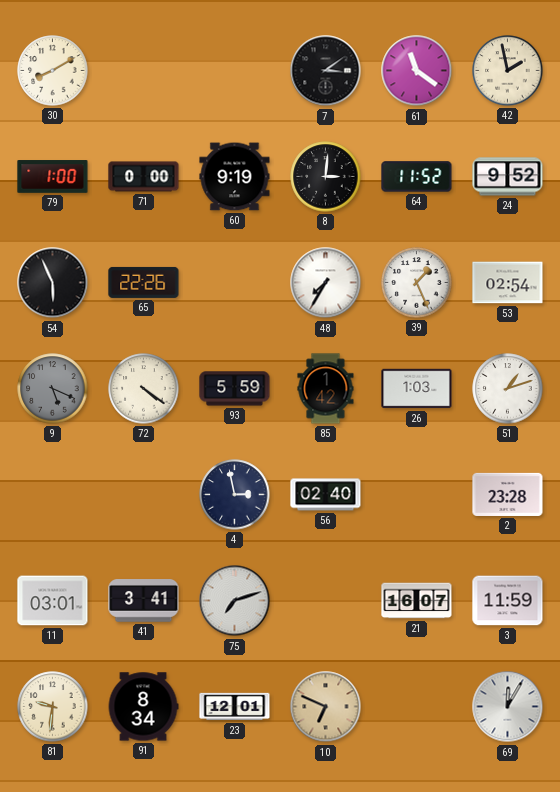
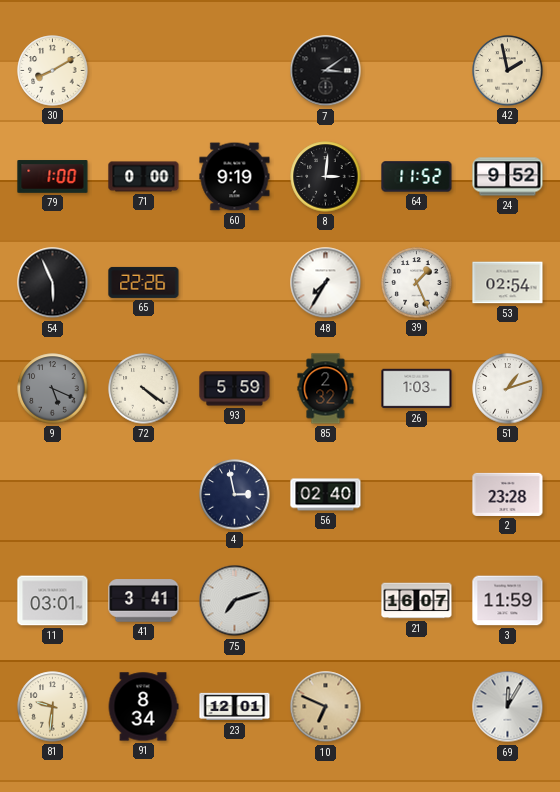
61: 11:21 -> none
85: 1:42 -> 2:32
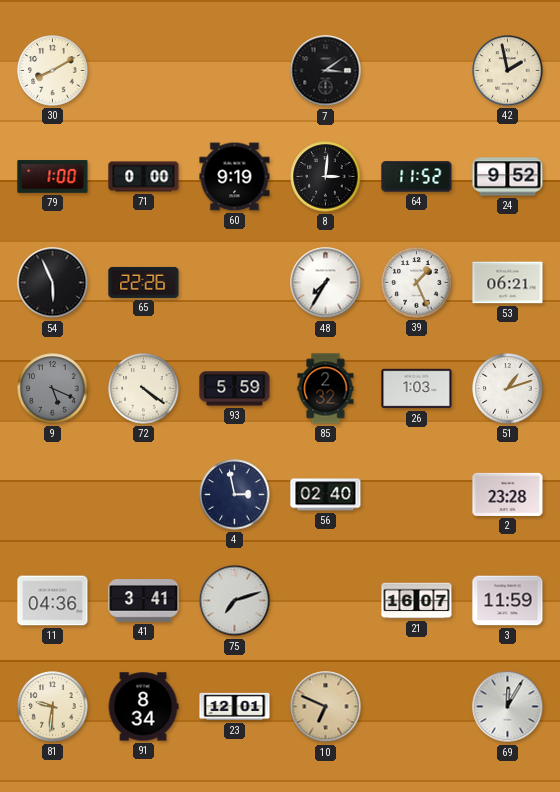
53: 02:54 -> 06:21
11: 03:01 -> 04:36
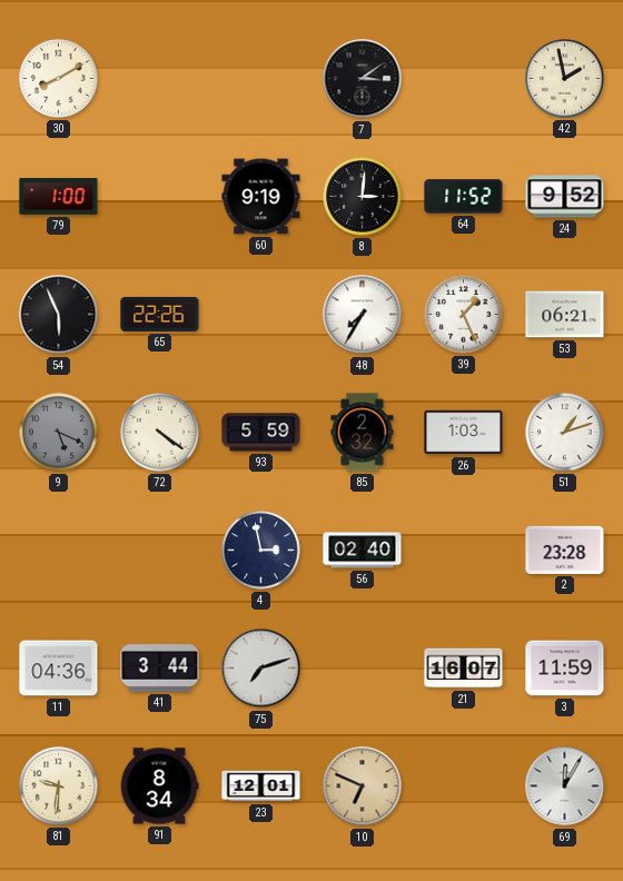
71: 0:00 -> none
41: 3:41 -> 3:44
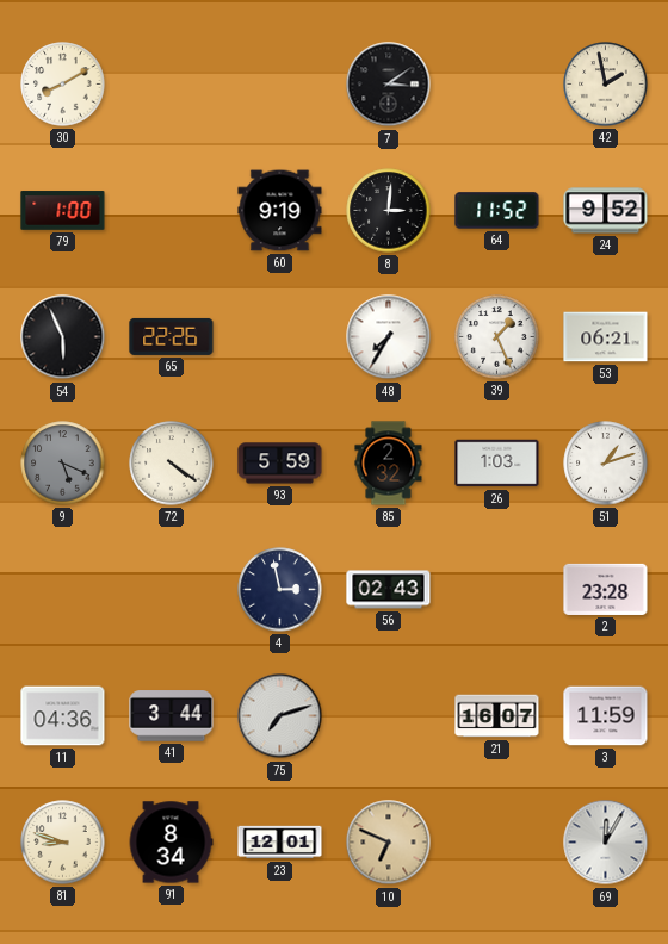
56: 02:40 -> 02:43
81: 9:31 -> 8:48
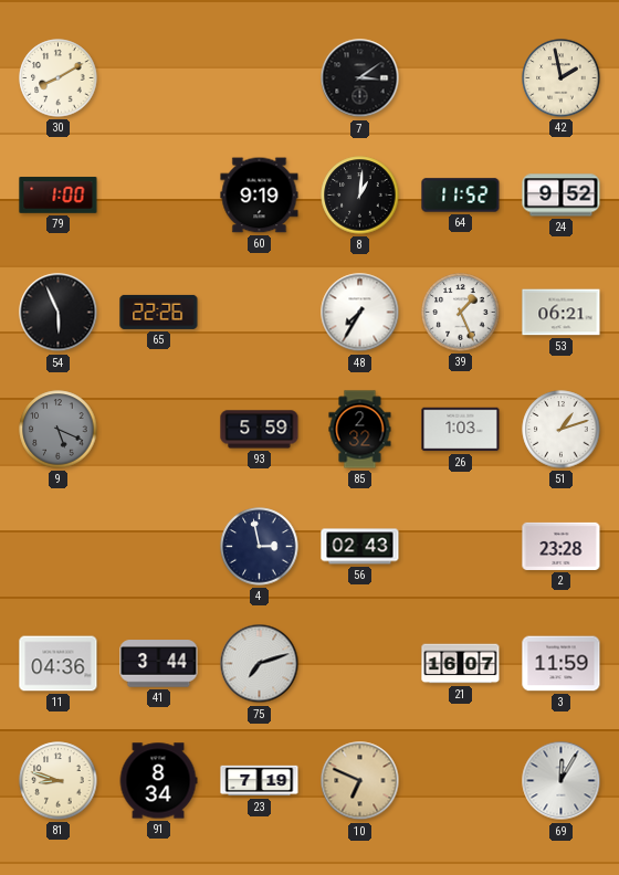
8: 3:01 -> 1:01
72: 4:21 -> none
23: 12:01 -> 7:19
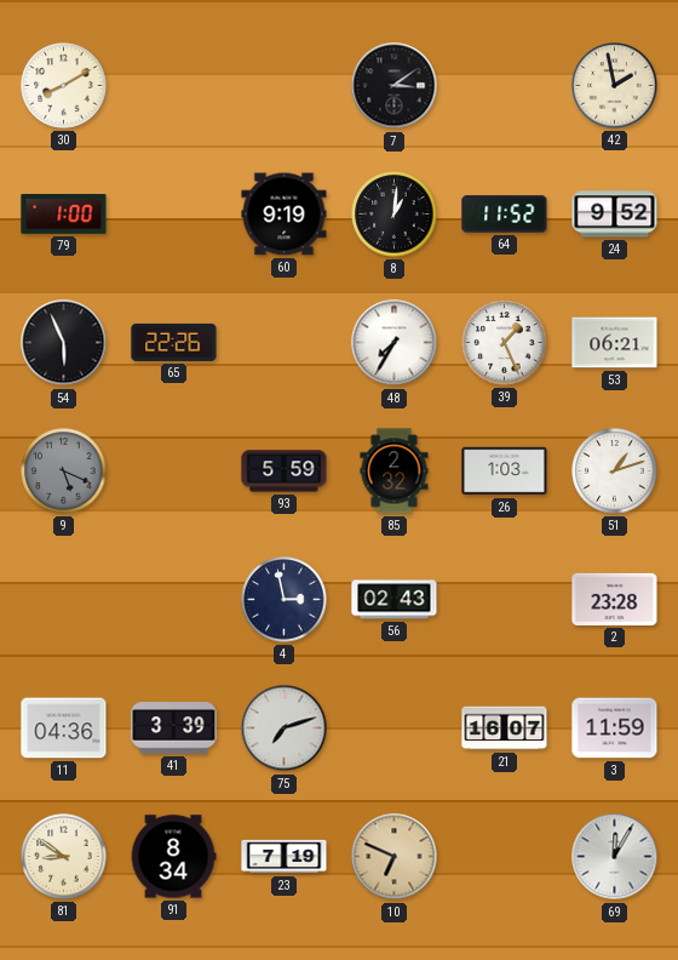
41: 3:44 -> 3:39
81: 8:48 -> 8:51
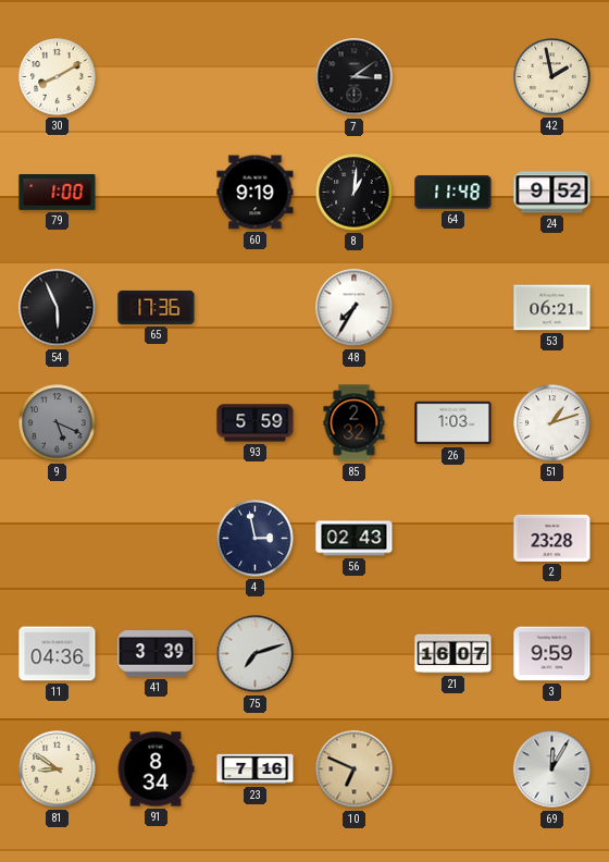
64: 11:52 -> 11:48
65: 22:26 -> 17:36
39: 1:26 -> none
3: 11:59 -> 9:59
23: 7:19 -> 7:16
